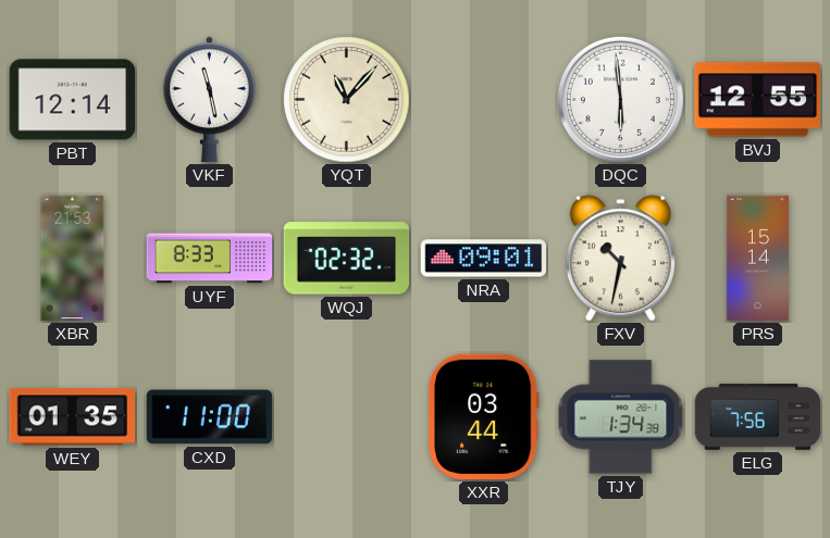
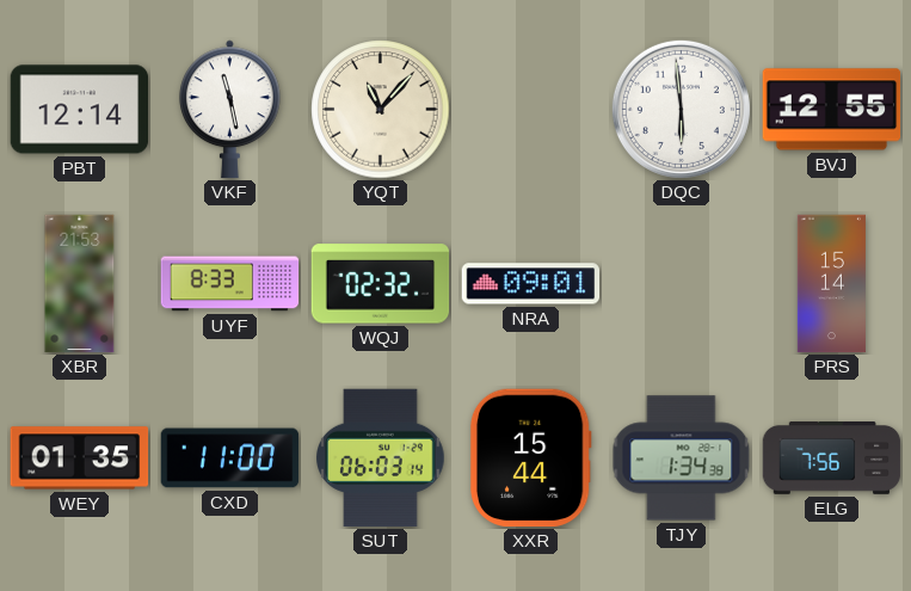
FXV: 10:32 -> none
SUT: none -> 06:03
XXR: 03:44 -> 15:44
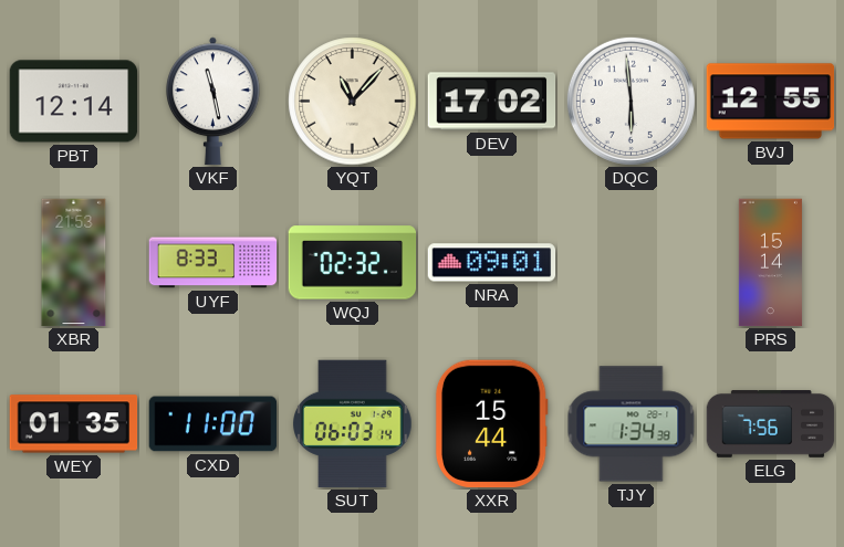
DEV: none -> 17:02
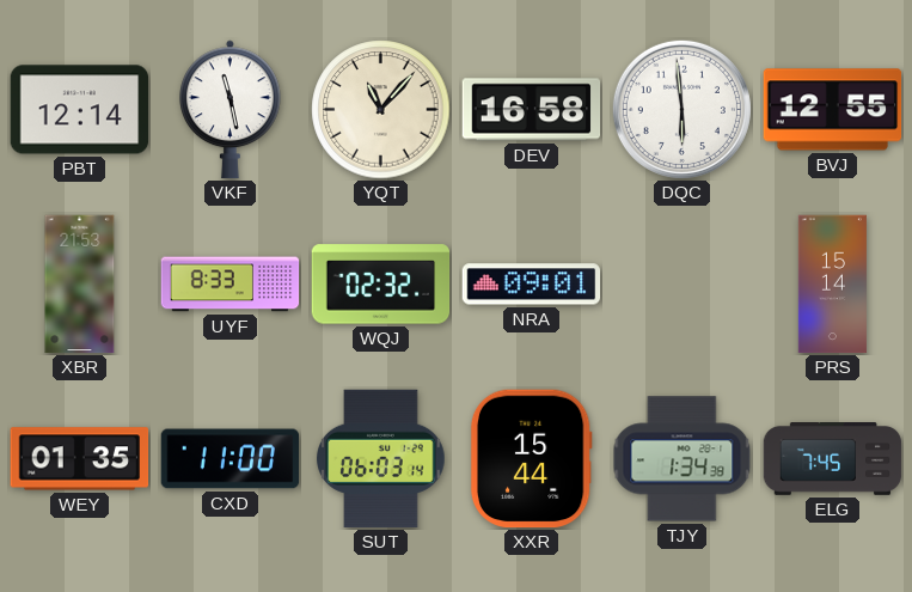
DEV: 17:02 -> 16:58
ELG: 7:56 -> 7:45
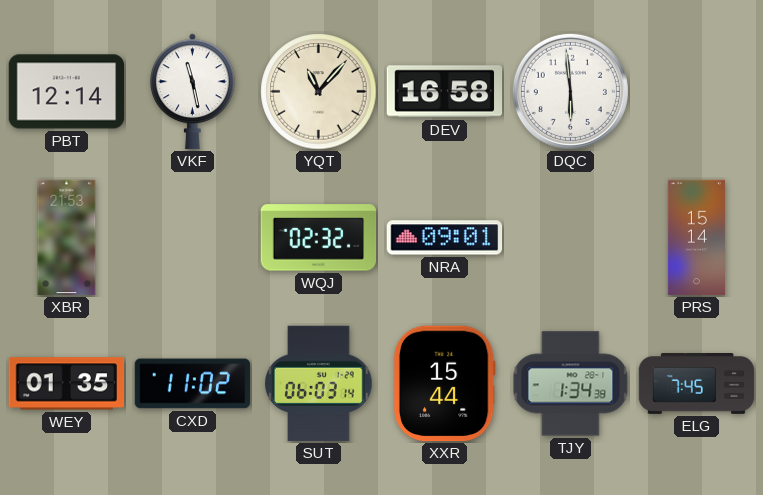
BVJ: 12:55 -> none
UYF: 8:33 -> none
CXD: 11:00 -> 11:02
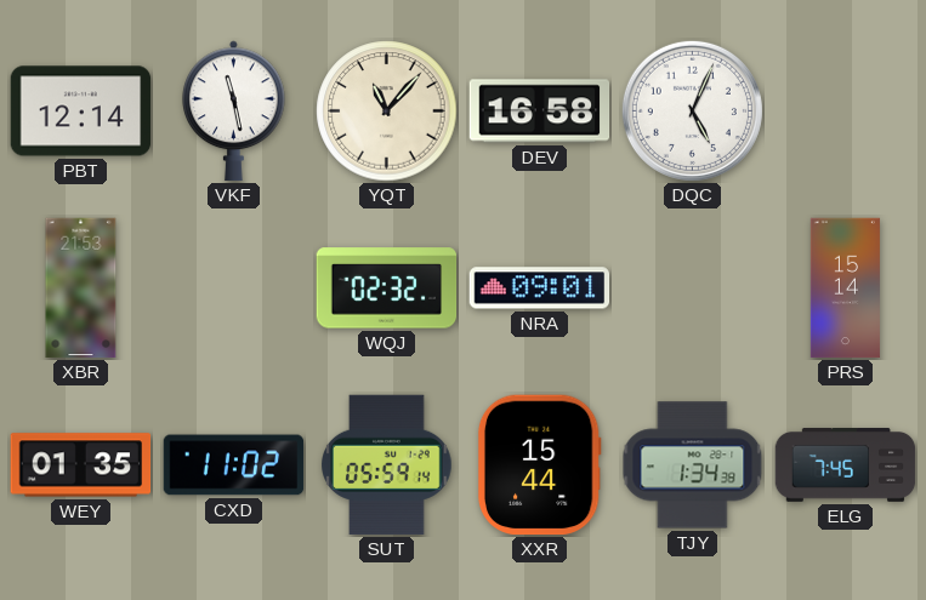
DQC: 5:59 -> 5:04
SUT: 06:03 -> 05:59
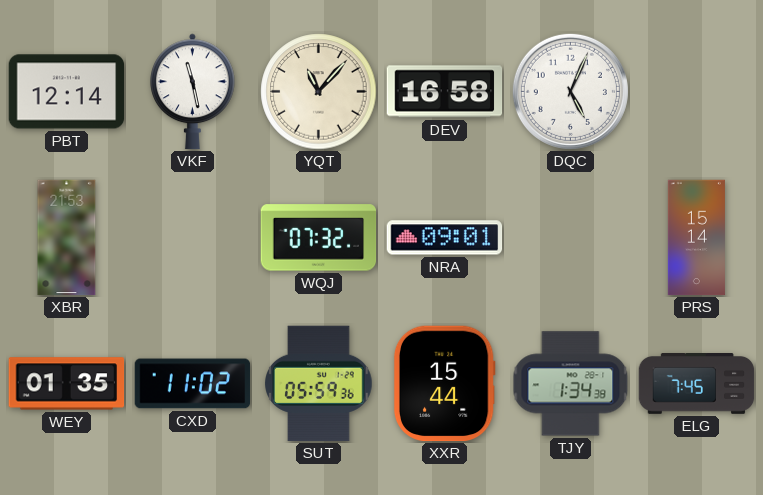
WQJ: 02:32 -> 07:32
SUT: 05:59:14 -> 05:59:36
